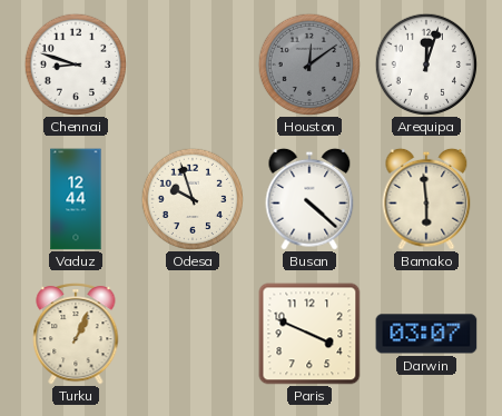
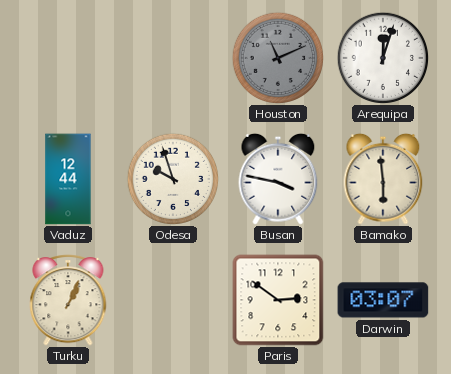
Chennai: 8:48 -> none
Houston: 12:09 -> 11:11
Busan: 4:22 -> 3:47
Paris: 3:49 -> 2:51
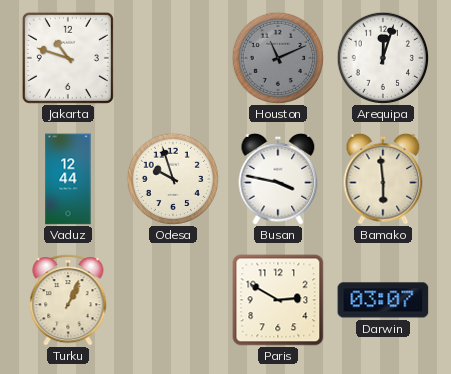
Jakarta: none -> 10:48
Paris: 2:51 -> 2:50
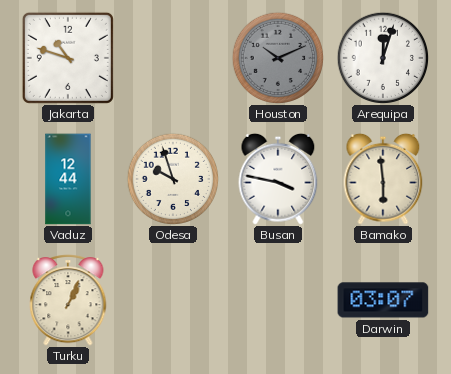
Houston: 11:11 -> 10:11
Paris: 2:50 -> none
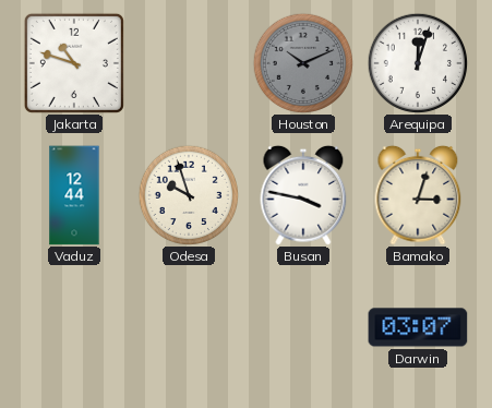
Bamako: 5:59 -> 3:03
Turku: 1:04 -> none
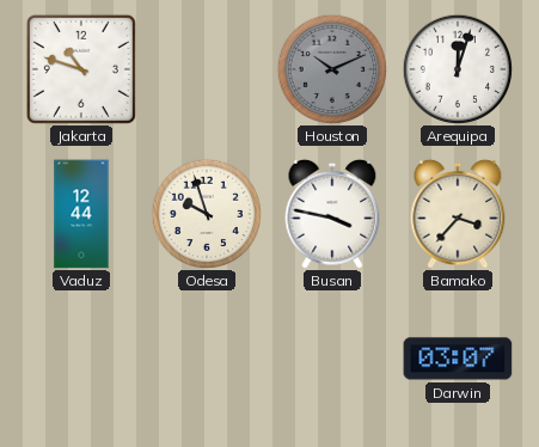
Bamako: 3:03 -> 3:37
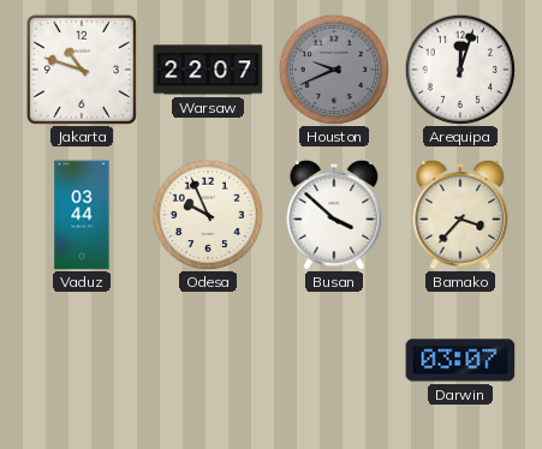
Warsaw: none -> 22:07
Houston: 10:11 -> 9:41
Vaduz: 12:44 -> 03:44
Odesa: 9:57 -> 9:56
Busan: 3:47 -> 3:52
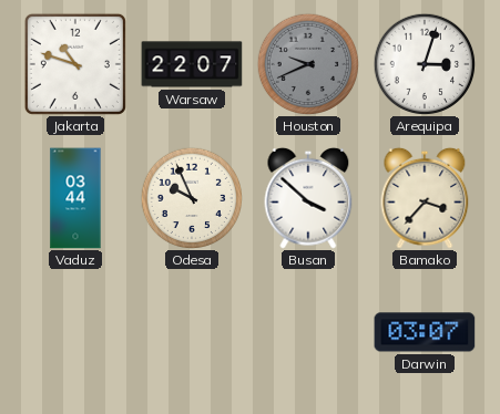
Arequipa: 12:03 -> 3:03
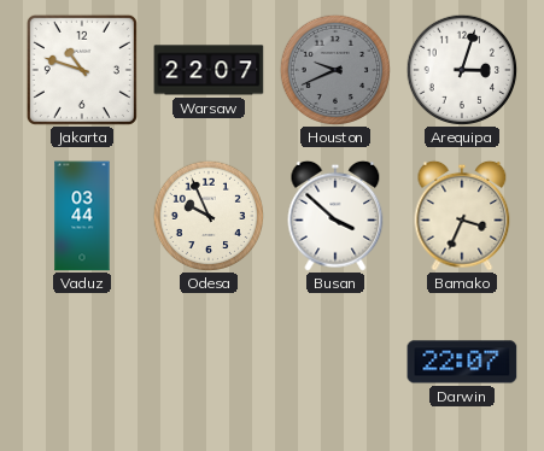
Bamako: 3:37 -> 3:34
Darwin: 03:07 -> 22:07
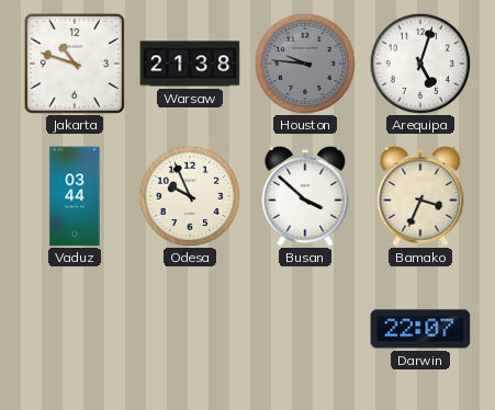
Warsaw: 22:07 -> 21:38
Houston: 9:41 -> 9:46
Arequipa: 3:03 -> 5:03
